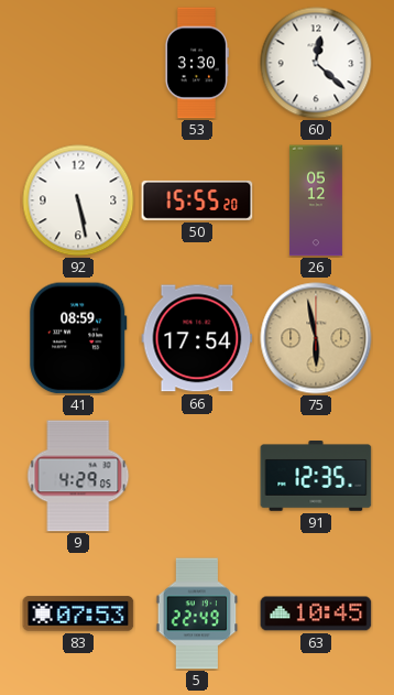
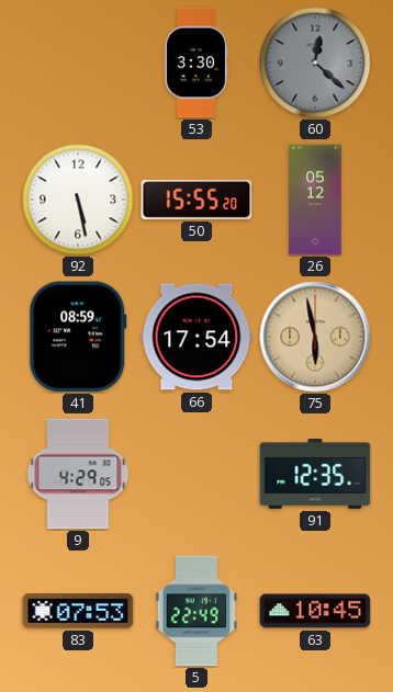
60 dial: white -> grey
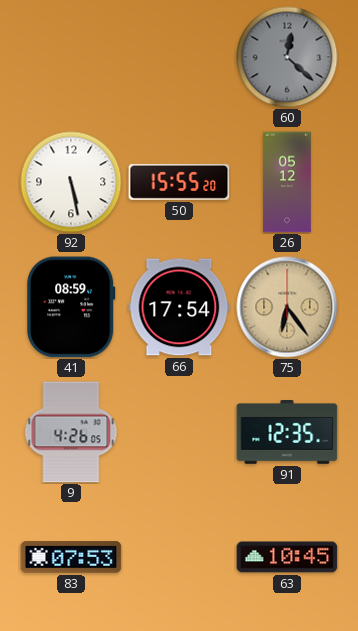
53: 3:30 -> none
75: 5:58 -> 6:24
9: 4:29 -> 4:26
5: 22:49 -> none
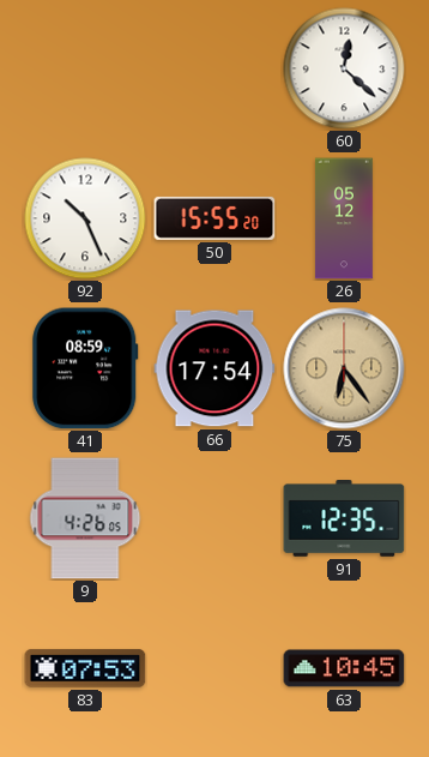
60 dial: grey -> white
92: 5:28 -> 10:26
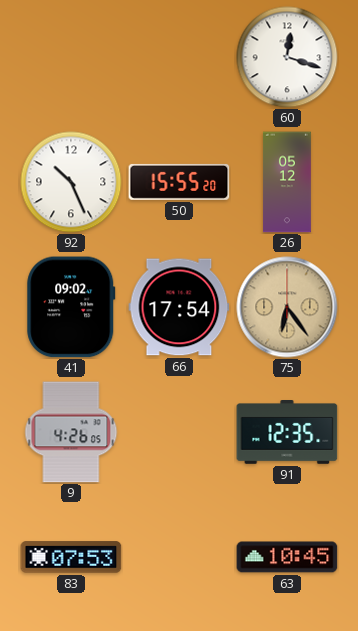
60: 12:22 -> 12:18
41: 08:59 -> 09:02
